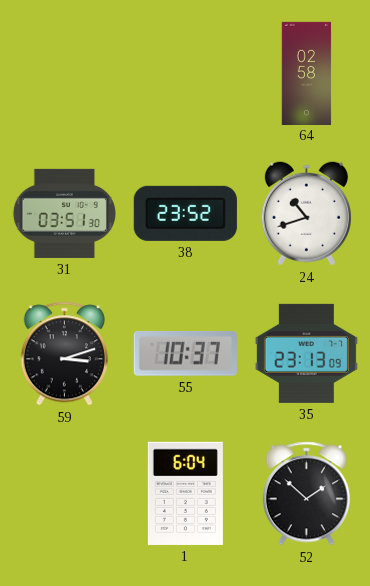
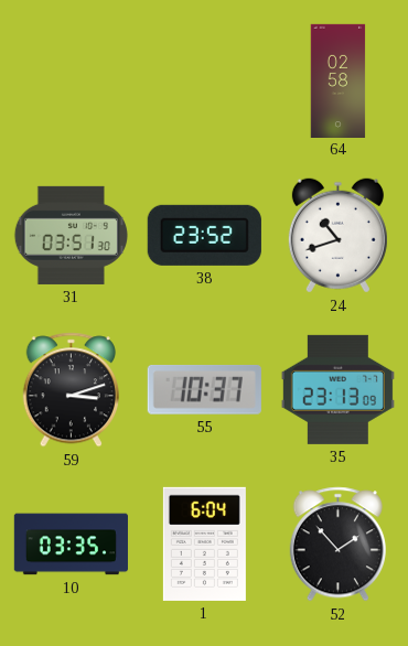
10: none -> 03:35
52: 1:52 -> 1:53
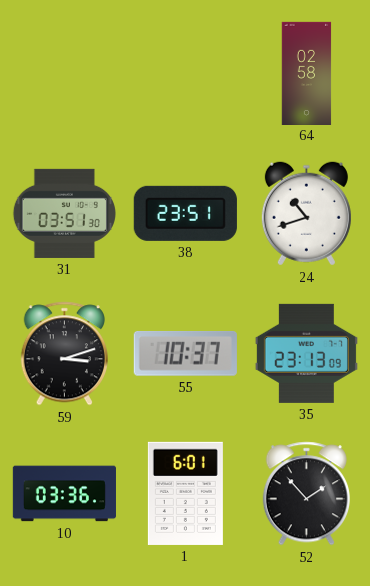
38: 23:52 -> 23:51
10: 03:35 -> 03:36
1: 6:04 -> 6:01
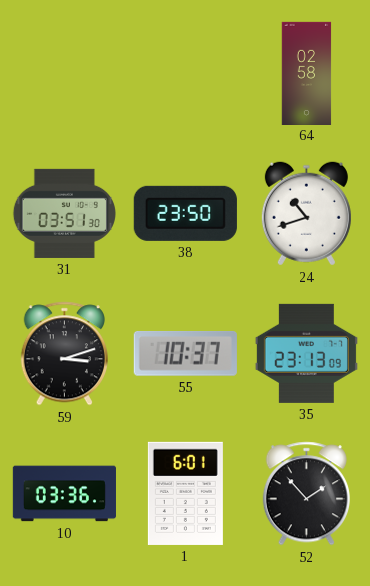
38: 23:51 -> 23:50
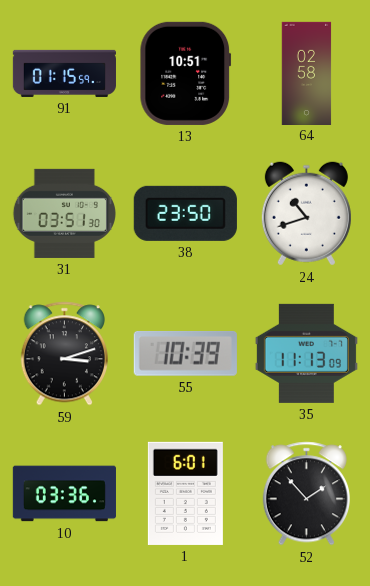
91: none -> 01:15
13: none -> 10:51
55: 10:37 -> 10:39
35: 23:13 -> 11:13
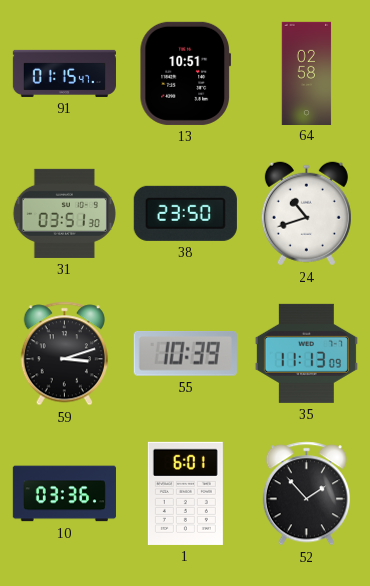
91: 01:15:59 -> 01:15:47
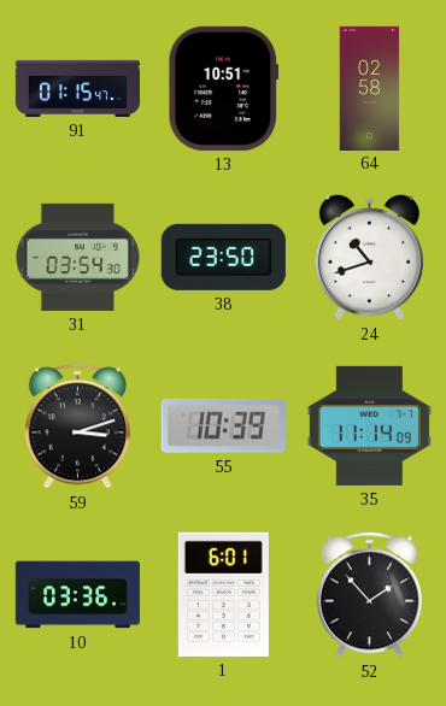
31: 03:51 -> 03:54
35: 11:13 -> 11:14
